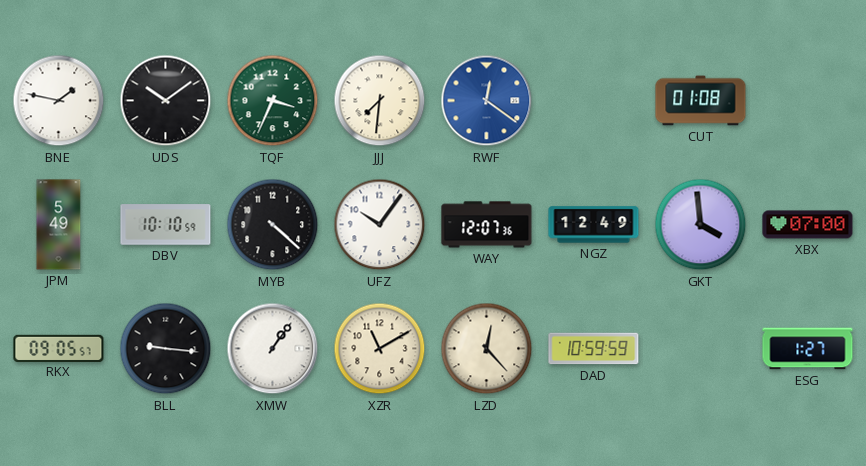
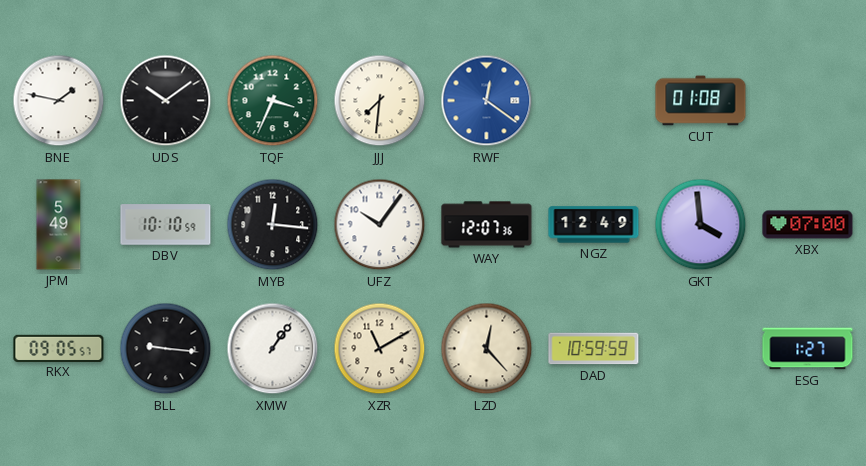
MYB: 4:22 -> 12:16
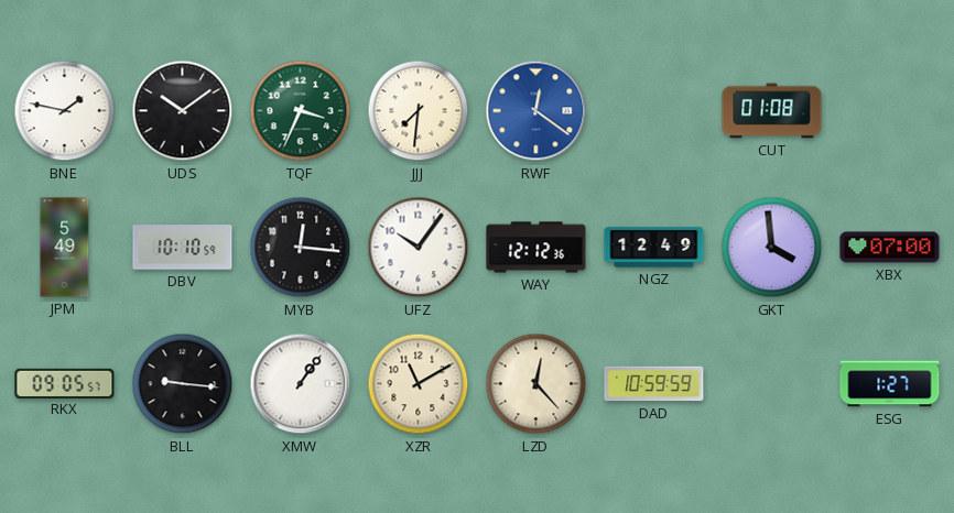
WAY: 12:07 -> 12:12
